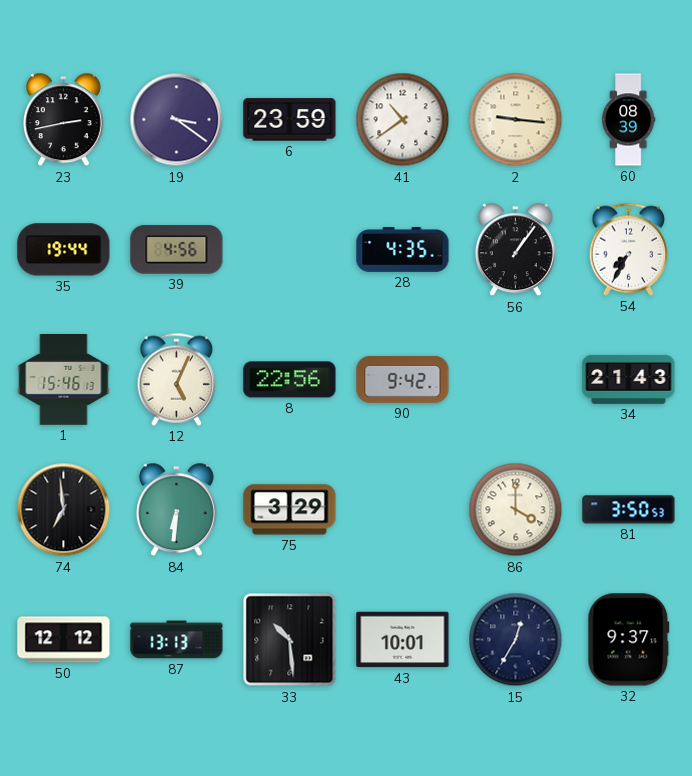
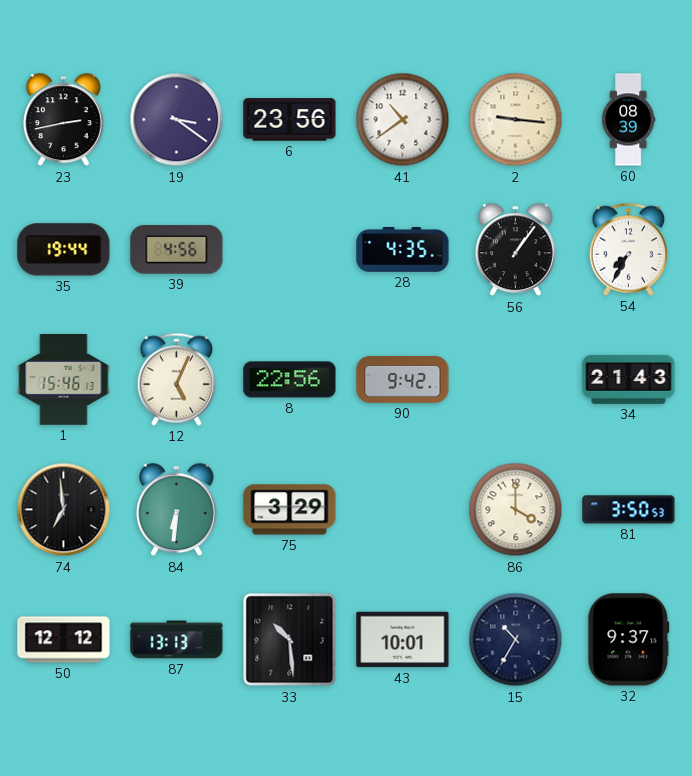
6: 23:59 -> 23:56
15: 12:35 -> 10:35
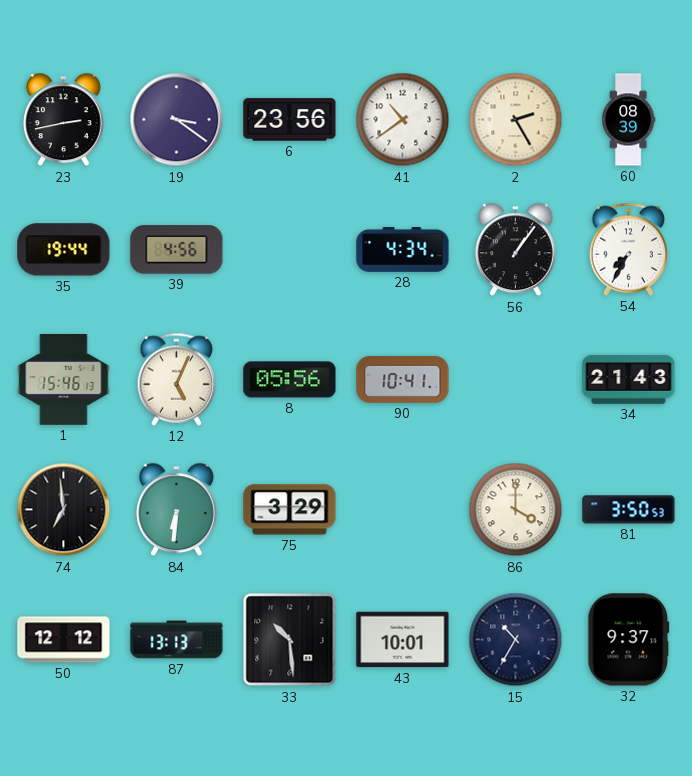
2: 9:16 -> 2:25
28: 4:35 -> 4:34
8: 22:56 -> 05:56
90: 9:42 -> 10:41
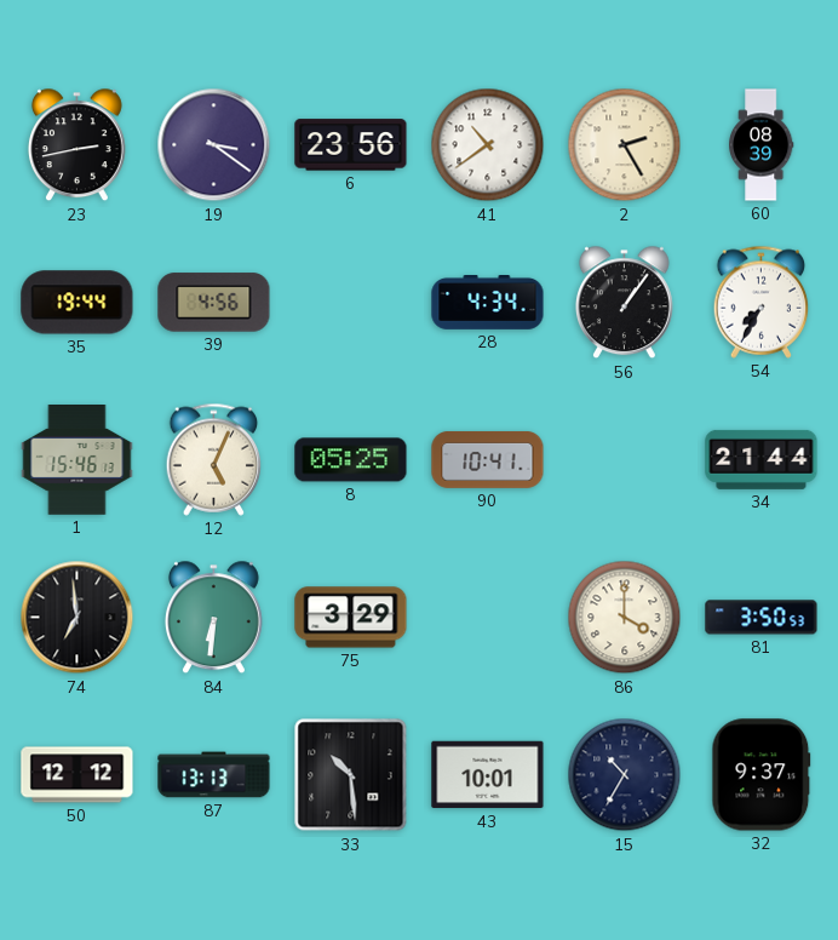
8: 05:56 -> 05:25
34: 21:43 -> 21:44
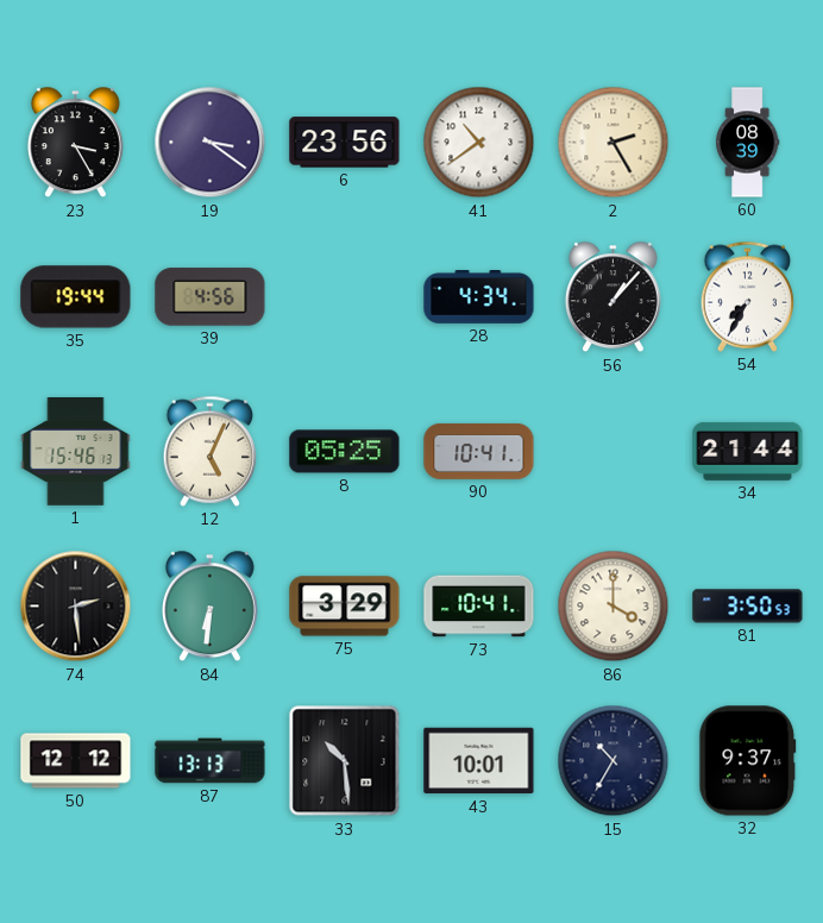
23: 2:43 -> 3:25
56: 1:06 -> 1:07
74: 6:59 -> 2:29
73: none -> 10:41
